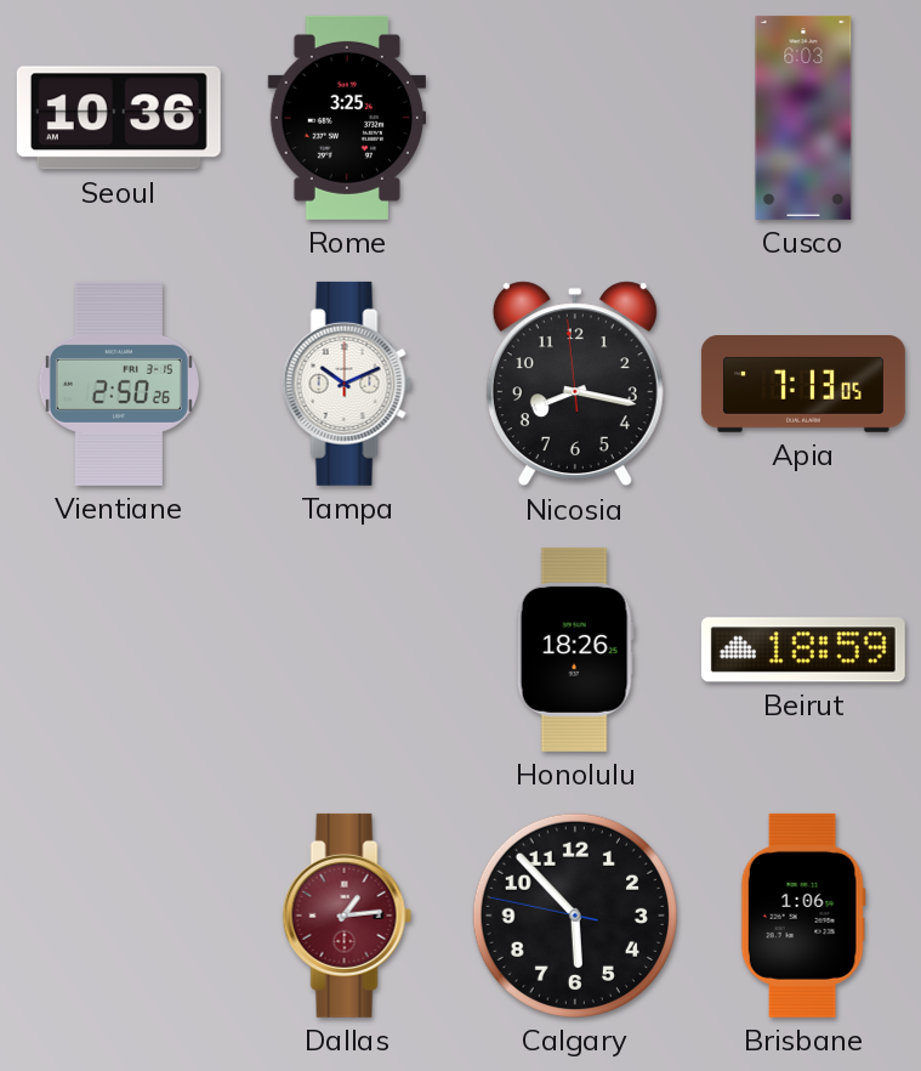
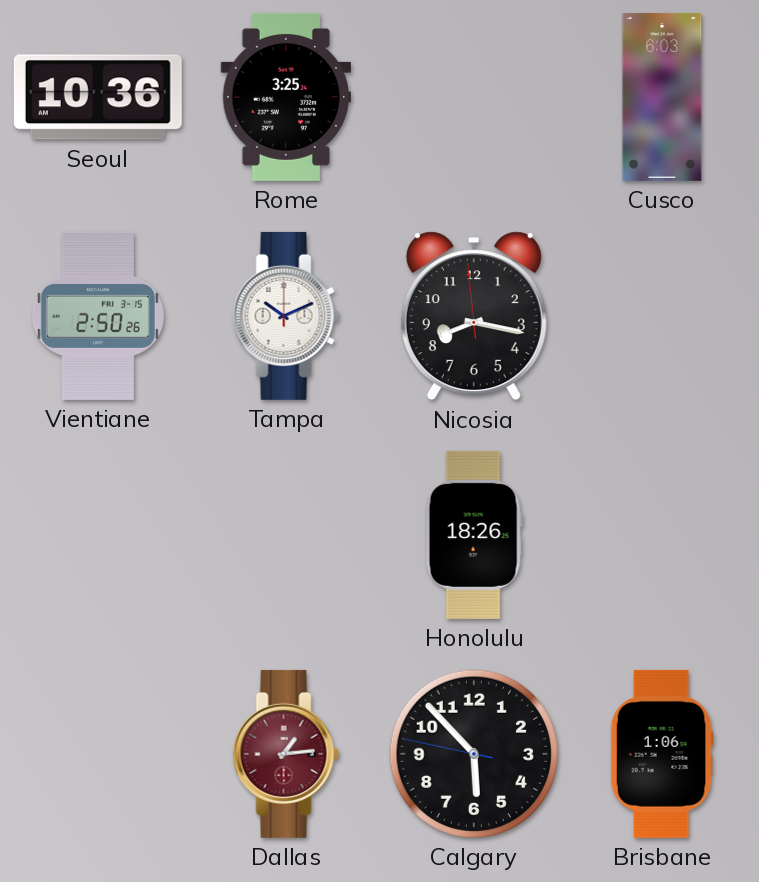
Apia: 7:13 -> none
Beirut: 18:59 -> none
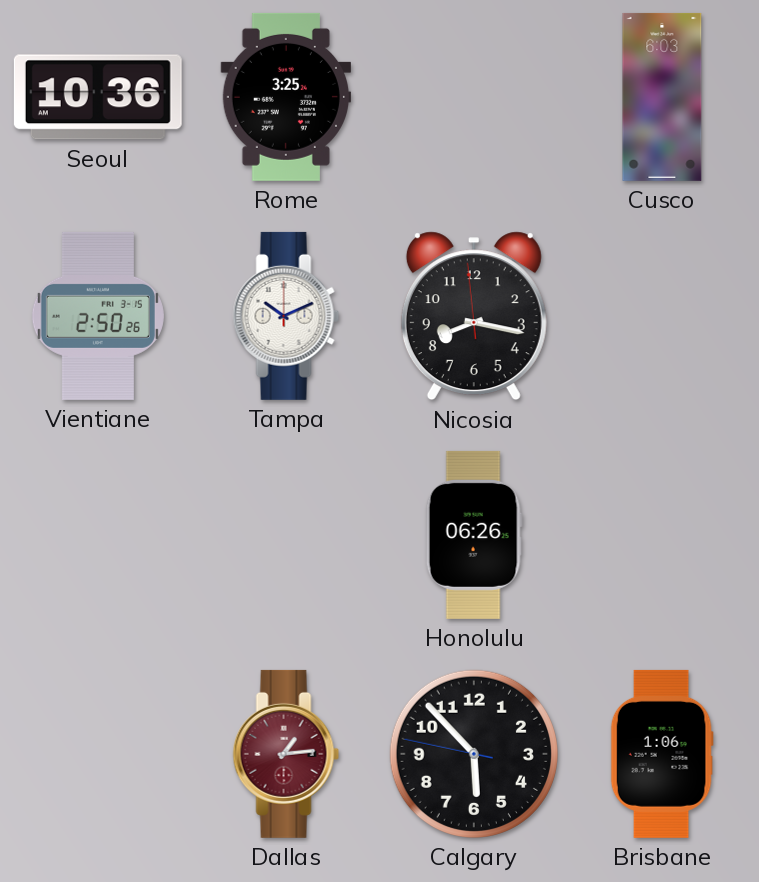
Honolulu: 18:26 -> 06:26
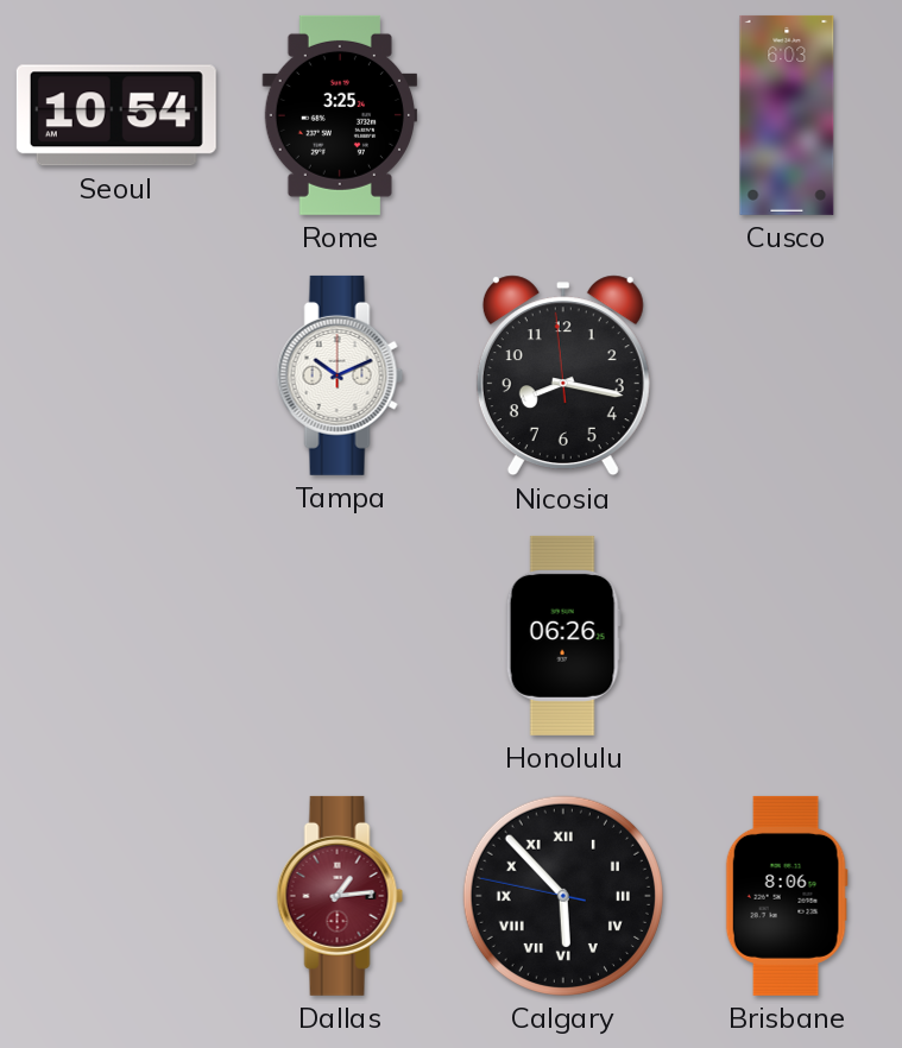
Seoul: 10:36 -> 10:54
Vientiane: 2:50 -> none
Calgary numerals: Arabic -> Roman
Brisbane: 1:06 -> 8:06
